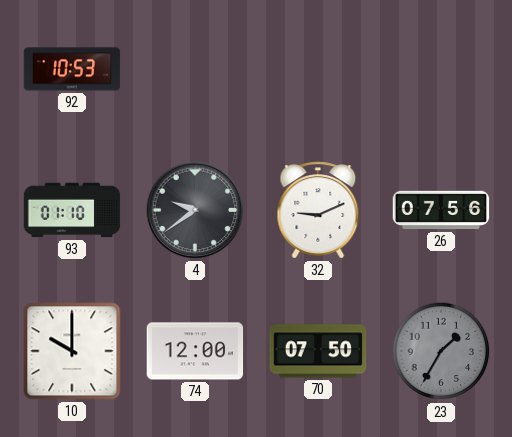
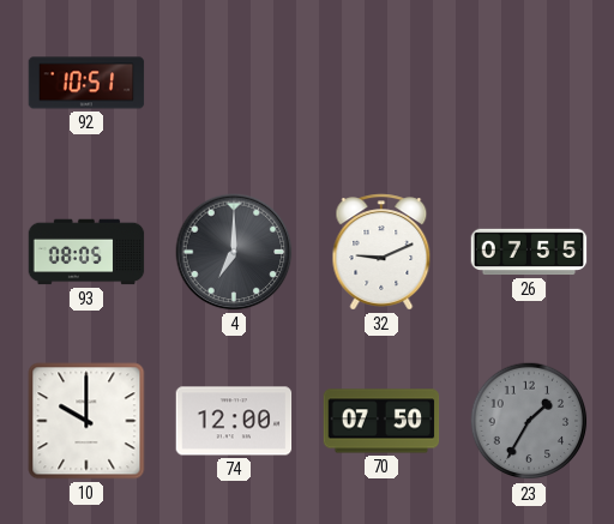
92: 10:53 -> 10:51
93: 01:10 -> 08:05
4: 9:39 -> 7:00
26: 07:56 -> 07:55
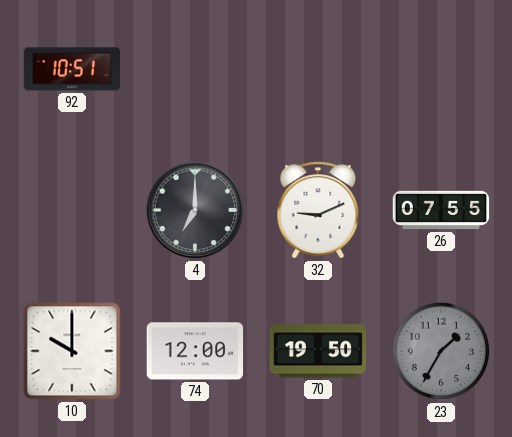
93: 08:05 -> none
70: 07:50 -> 19:50
